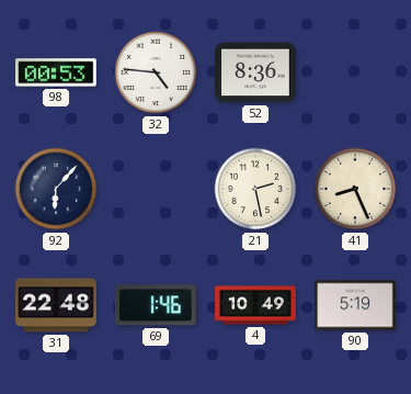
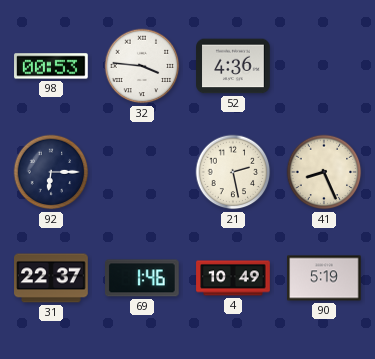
32: 4:46 -> 3:46
52: 8:36 -> 4:36
92: 6:07 -> 6:15
31: 22:48 -> 22:37
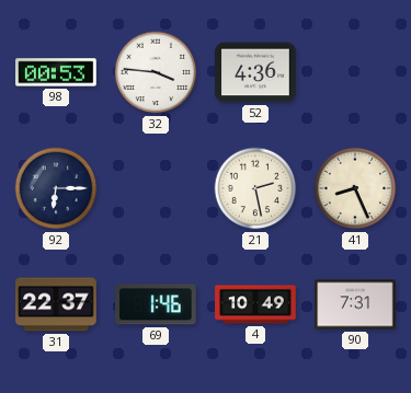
90: 5:19 -> 7:31
